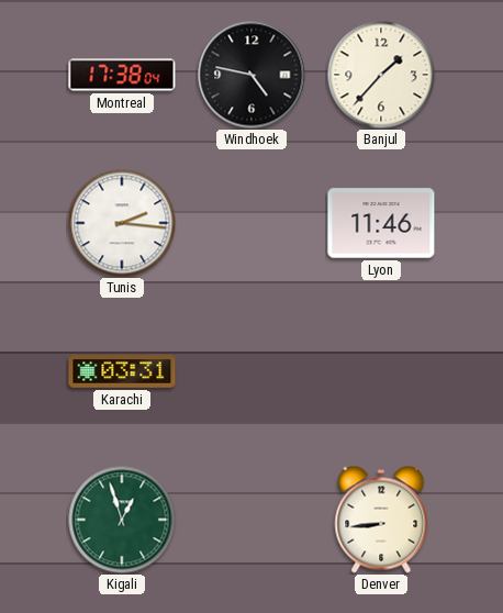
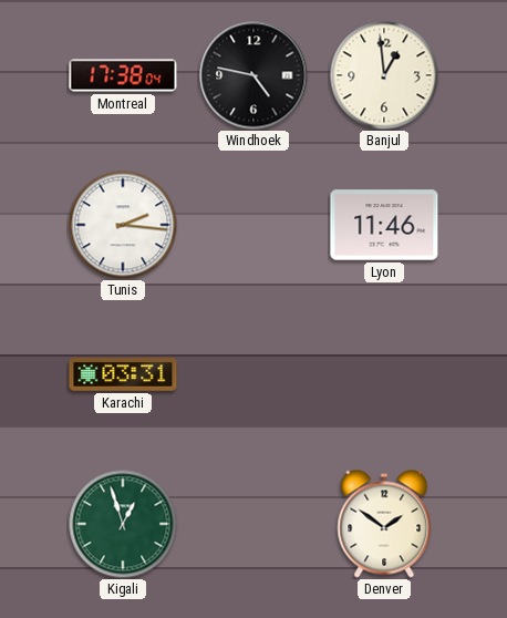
Banjul: 1:37 -> 12:59
Denver: 8:44 -> 1:51
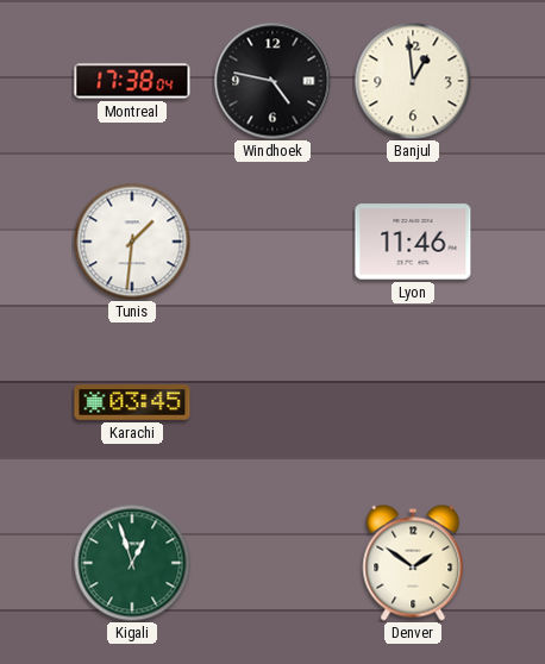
Tunis: 2:16 -> 1:31
Karachi: 03:31 -> 03:45
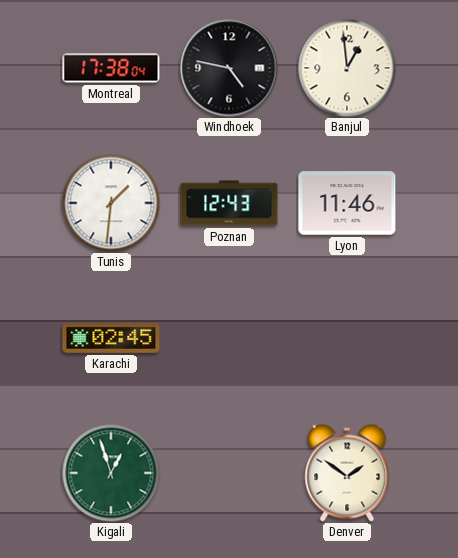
Poznan: none -> 12:43
Karachi: 03:45 -> 02:45
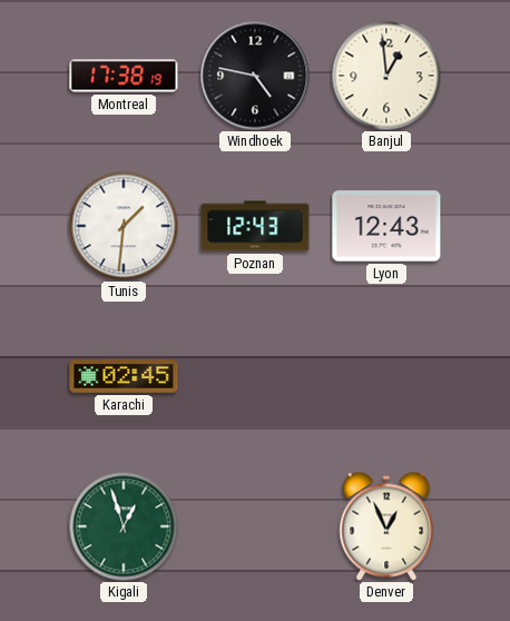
Montreal: 17:38:04 -> 17:38:19
Lyon: 11:46 -> 12:43
Denver: 1:51 -> 12:56
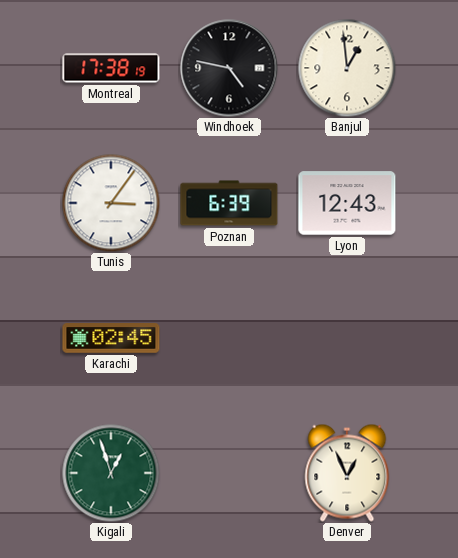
Tunis: 1:31 -> 3:06
Poznan: 12:43 -> 6:39
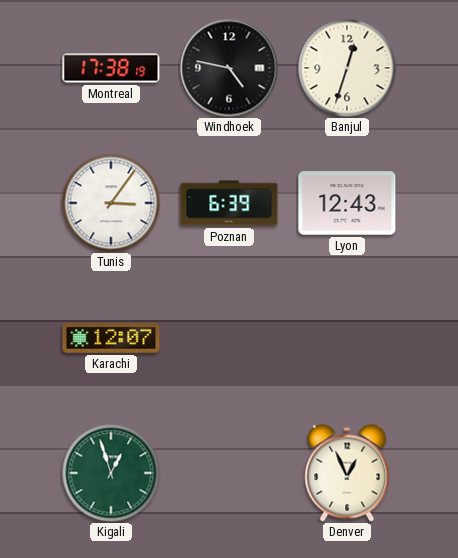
Banjul: 12:59 -> 12:33
Karachi: 02:45 -> 12:07
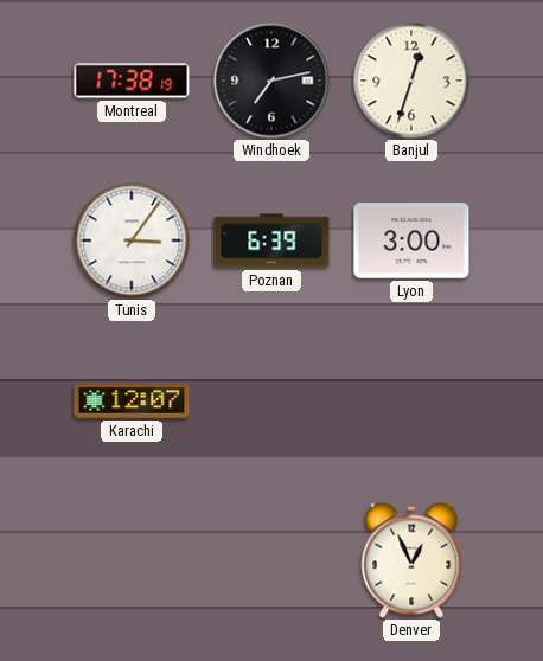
Windhoek: 4:47 -> 7:13
Lyon: 12:43 -> 3:00
Kigali: 12:57 -> none
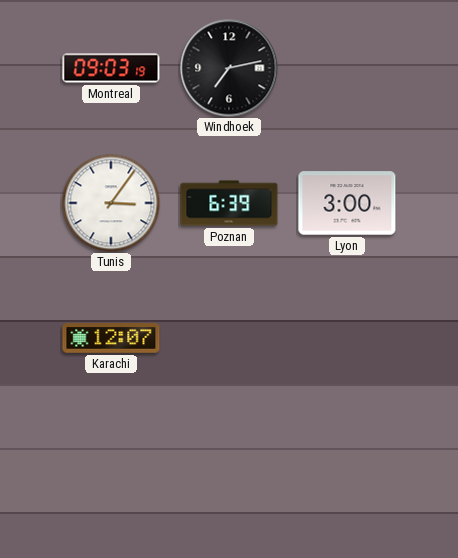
Montreal: 17:38 -> 09:03
Banjul: 12:33 -> none
Denver: 12:56 -> none
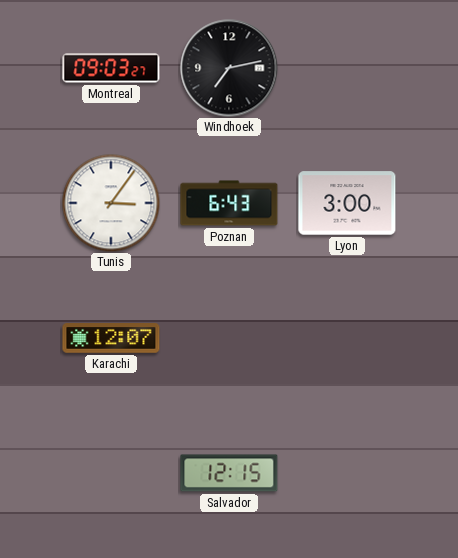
Montreal: 09:03:19 -> 09:03:27
Poznan: 6:39 -> 6:43
Salvador: none -> 12:15
